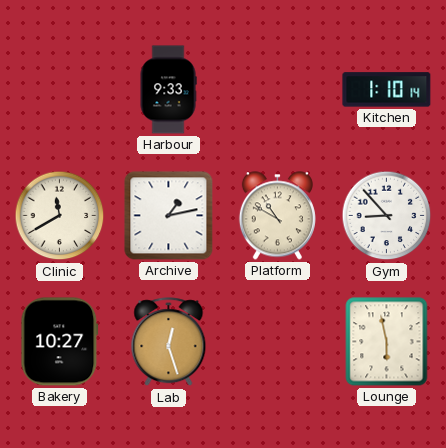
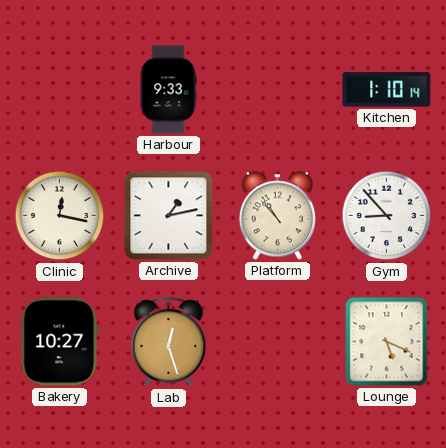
Clinic: 11:40 -> 12:17
Platform: 10:50 -> 10:53
Lounge: 5:58 -> 5:19
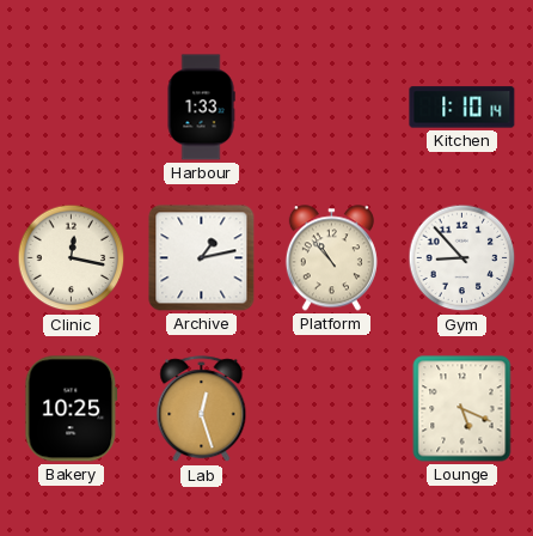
Harbour: 9:33 -> 1:33
Bakery: 10:27 -> 10:25
